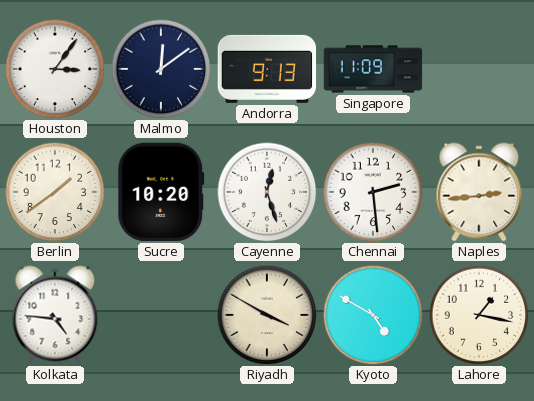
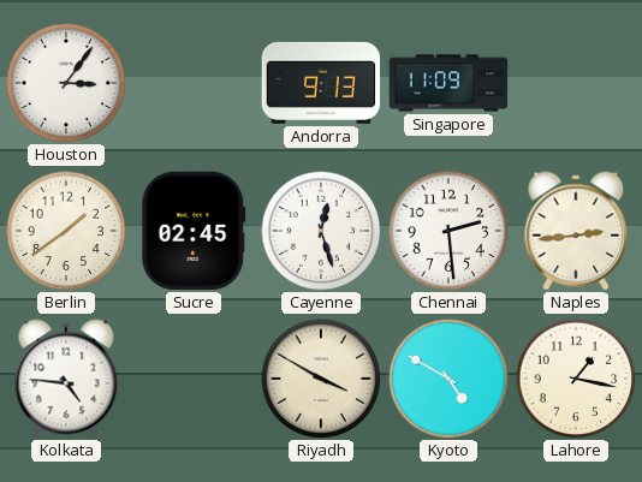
Malmo: 12:09 -> none
Sucre: 10:20 -> 02:45
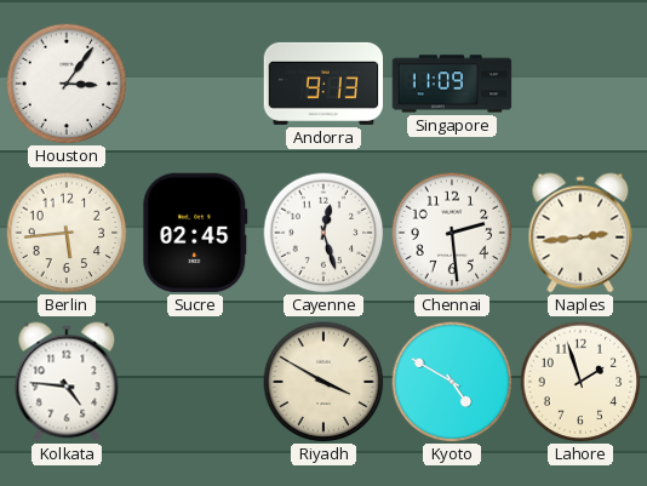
Berlin: 1:39 -> 5:44
Lahore: 1:17 -> 1:57
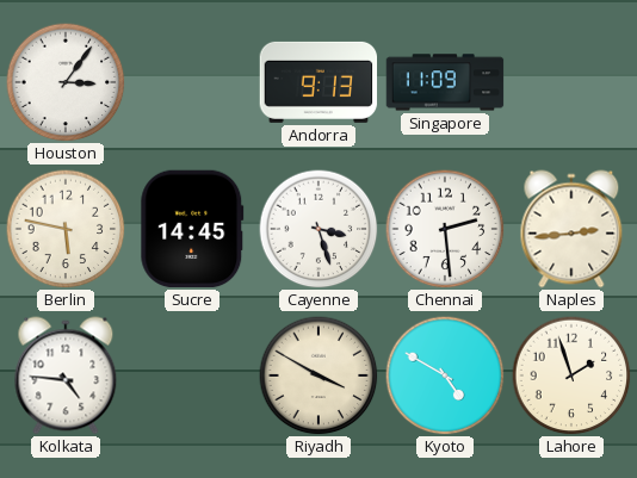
Berlin: 5:44 -> 5:47
Sucre: 02:45 -> 14:45
Cayenne: 12:27 -> 3:27
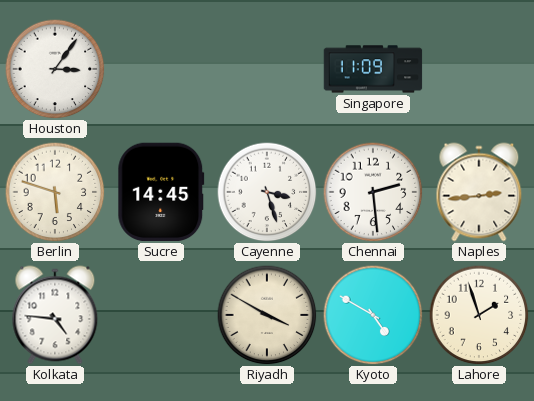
Andorra: 9:13 -> none
Berlin: 5:47 -> 5:48
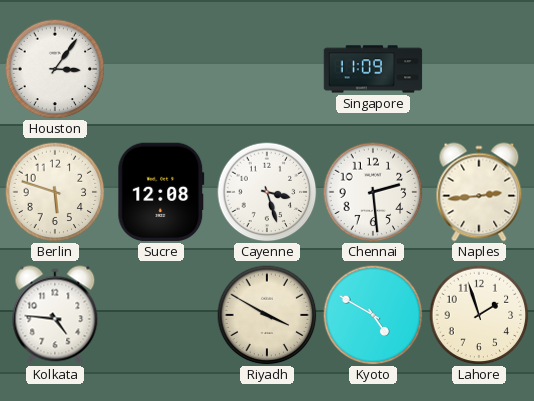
Sucre: 14:45 -> 12:08
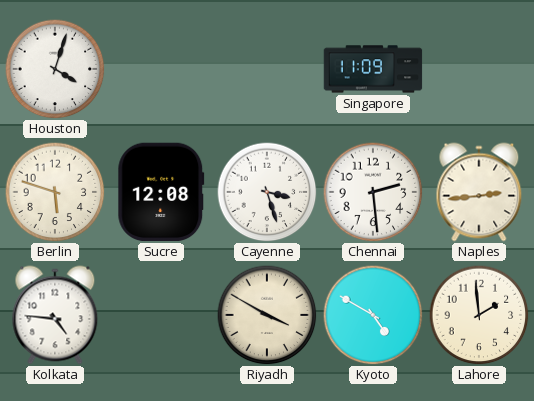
Houston: 3:06 -> 4:03
Lahore: 1:57 -> 1:59
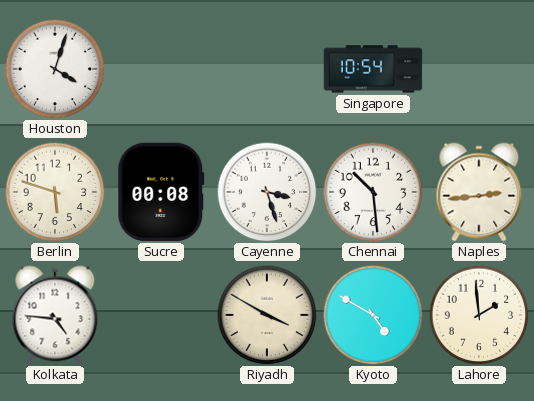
Singapore: 11:09 -> 10:54
Sucre: 12:08 -> 00:08
Chennai: 2:29 -> 10:29
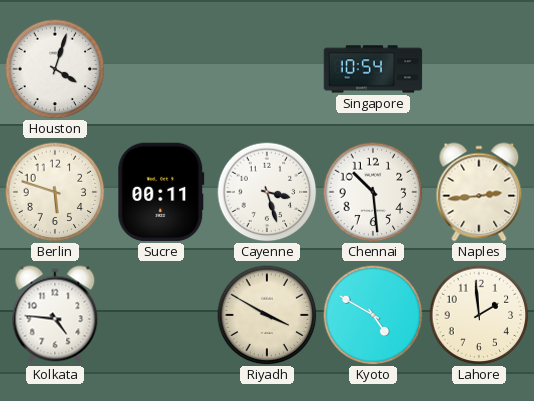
Sucre: 00:08 -> 00:11
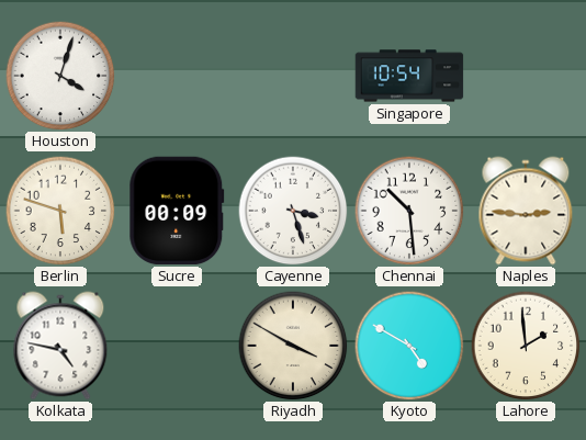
Sucre: 00:11 -> 00:09
Naples: 2:44 -> 2:46
Kolkata: 4:46 -> 4:47
